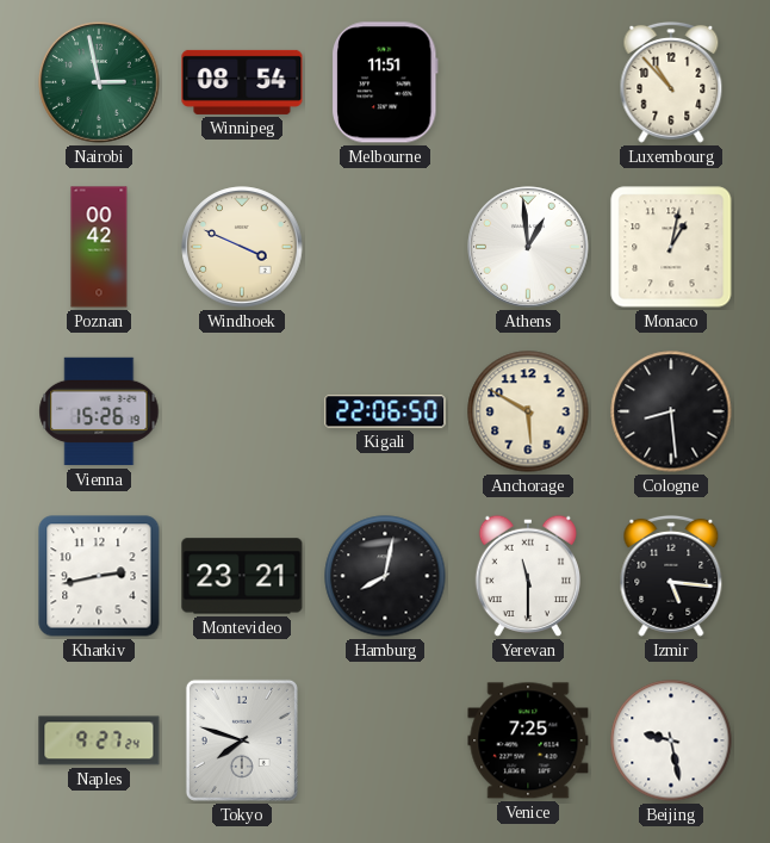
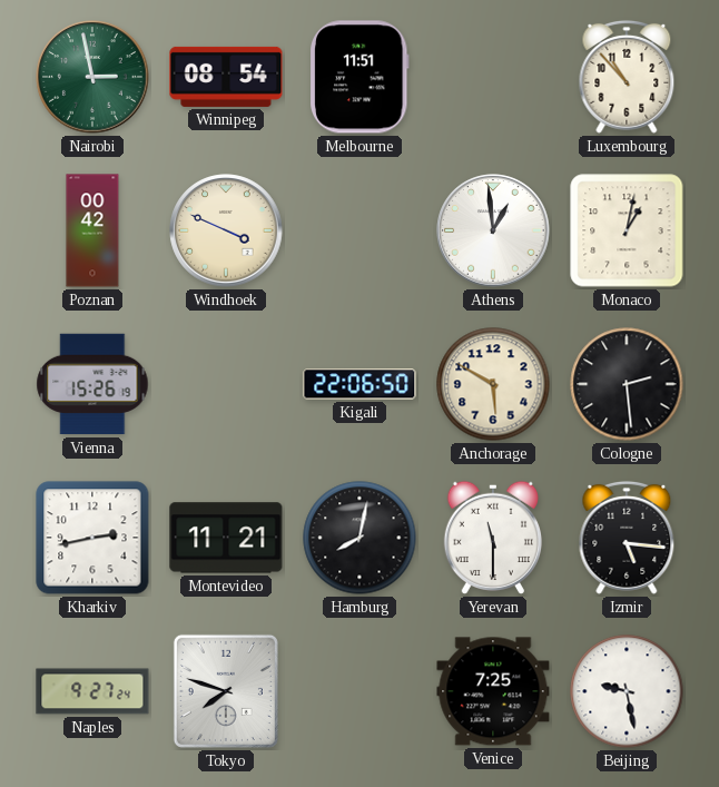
Cologne: 8:29 -> 2:29
Montevideo: 23:21 -> 11:21
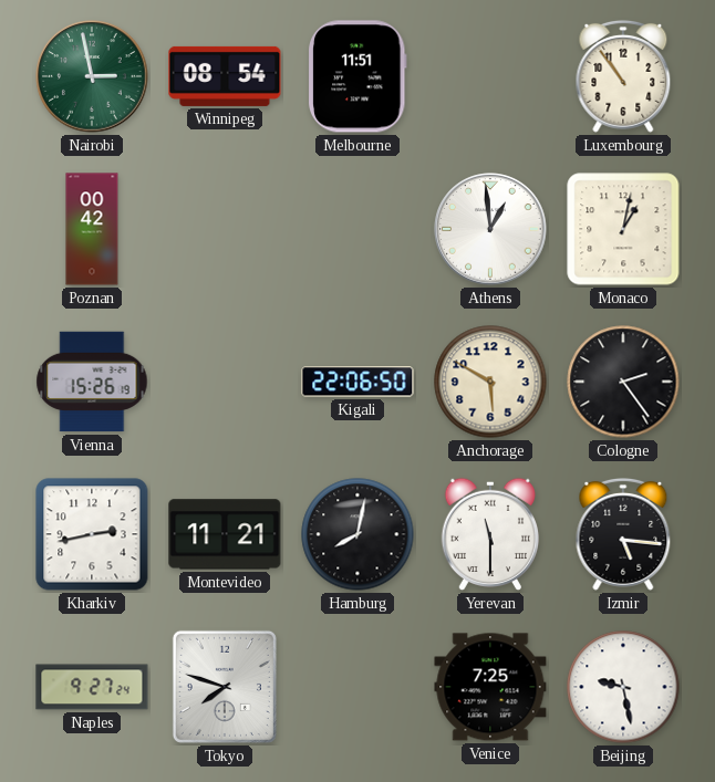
Luxembourg: 10:53 -> 10:54
Windhoek: 3:49 -> none
Cologne: 2:29 -> 2:24
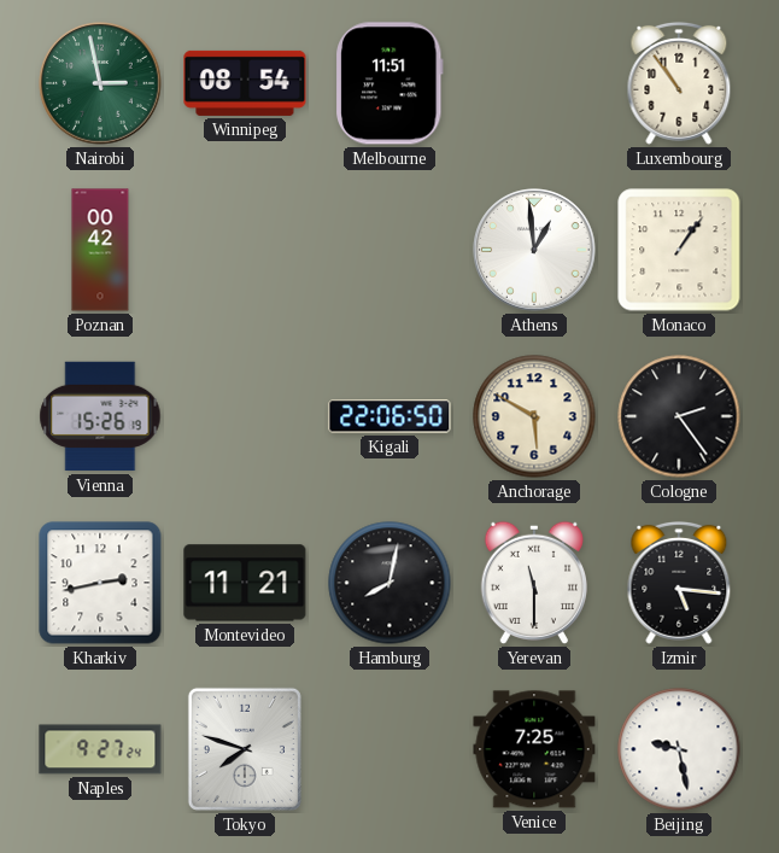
Monaco: 1:02 -> 1:06
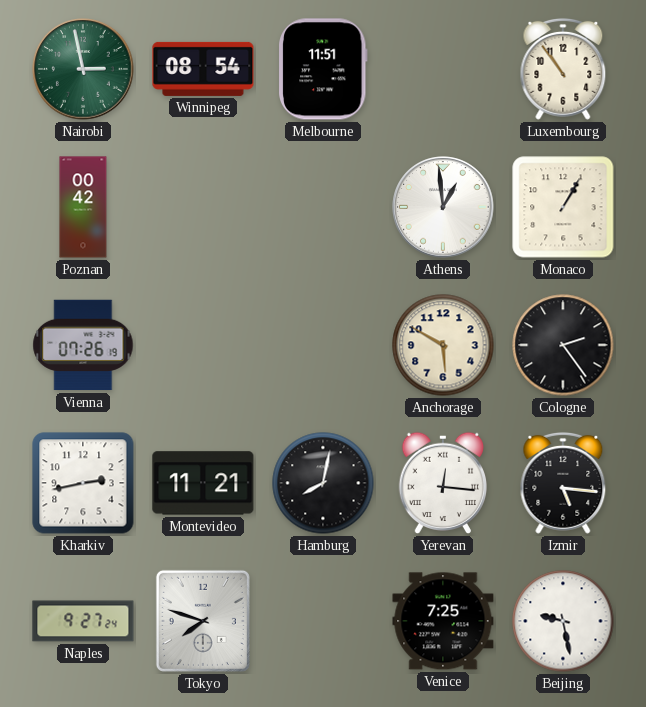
Monaco: 1:06 -> 1:05
Vienna: 15:26 -> 07:26
Kigali: 22:06 -> none
Yerevan: 11:30 -> 12:16
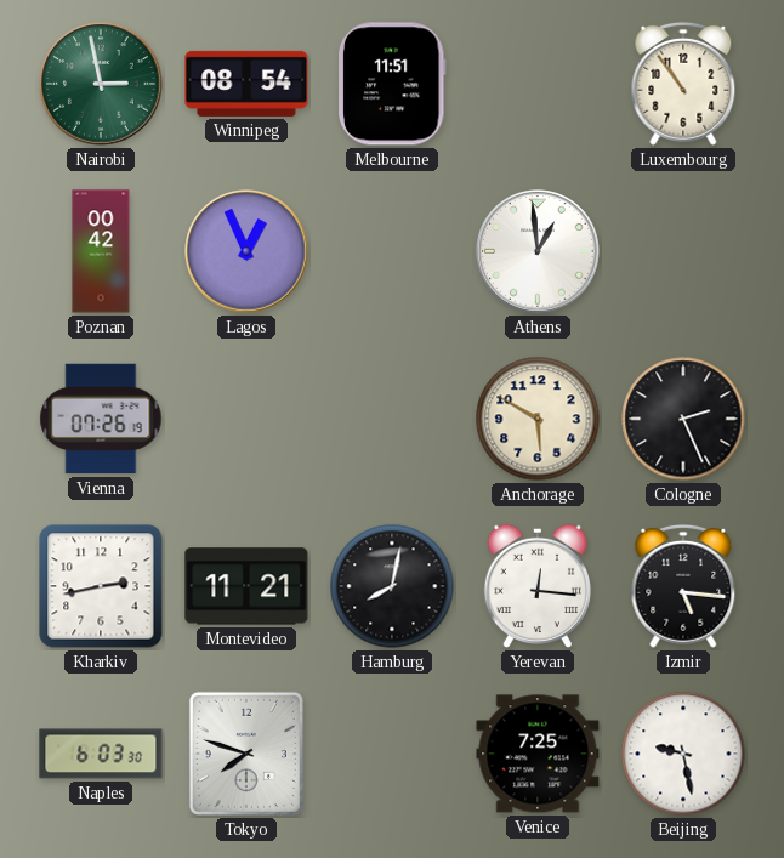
Lagos: none -> 12:56
Monaco: 1:05 -> none
Cologne: 2:24 -> 2:26
Naples: 9:27 -> 6:03
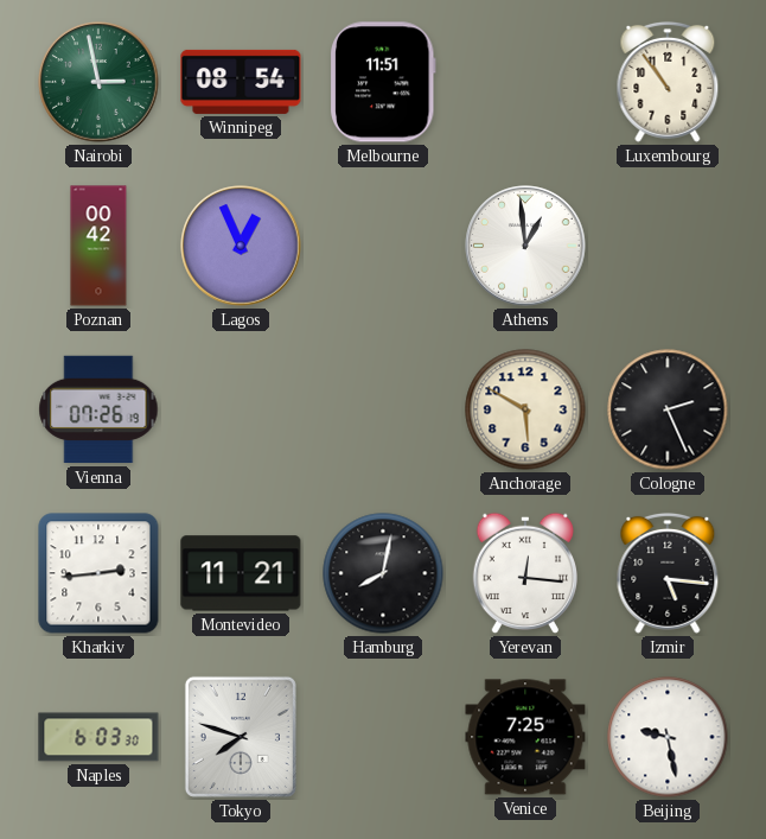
Kharkiv: 2:43 -> 2:44
